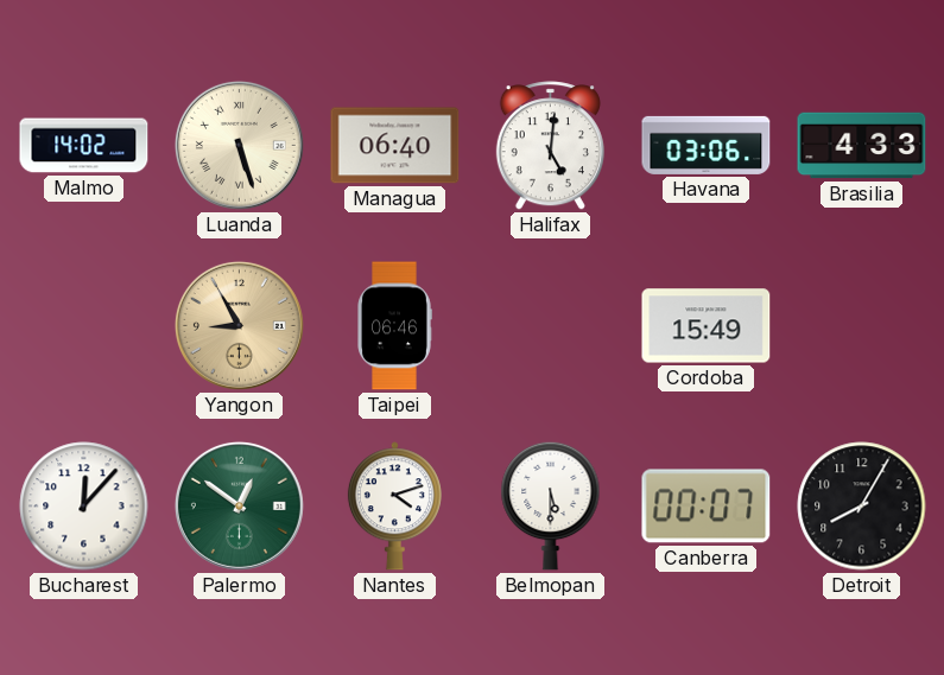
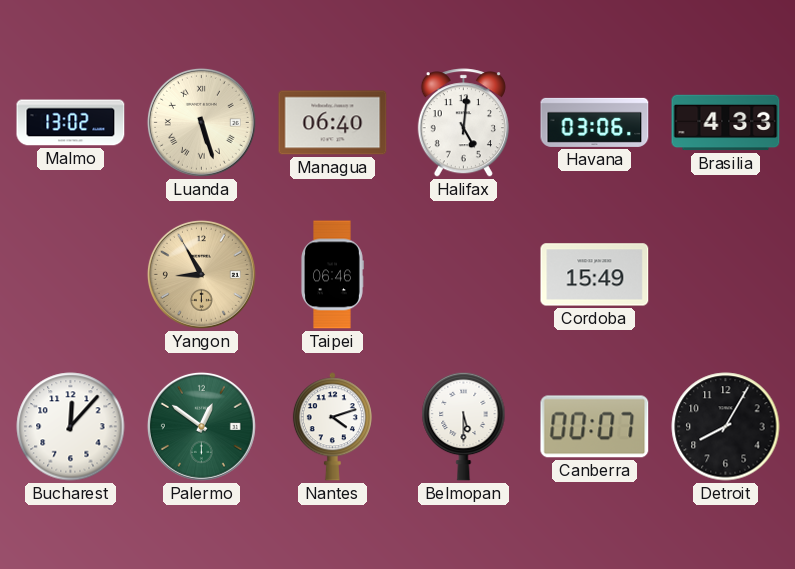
Malmo: 14:02 -> 13:02
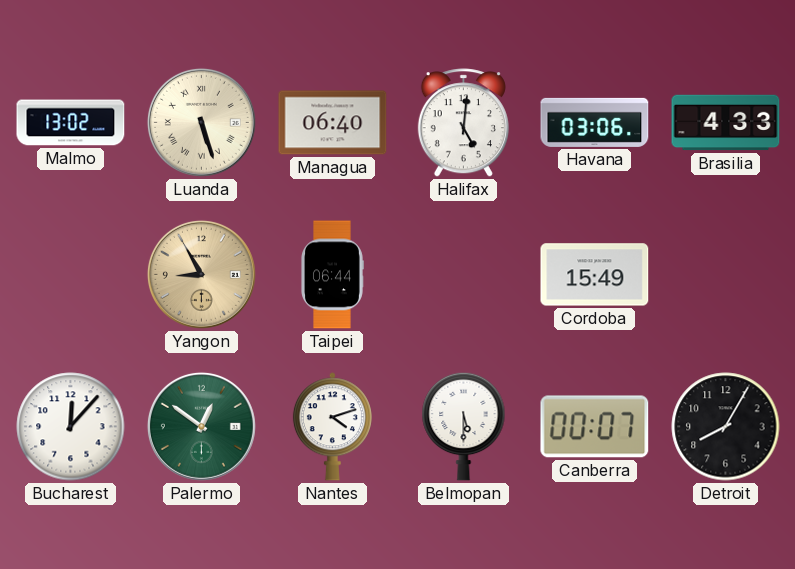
Taipei: 06:46 -> 06:44
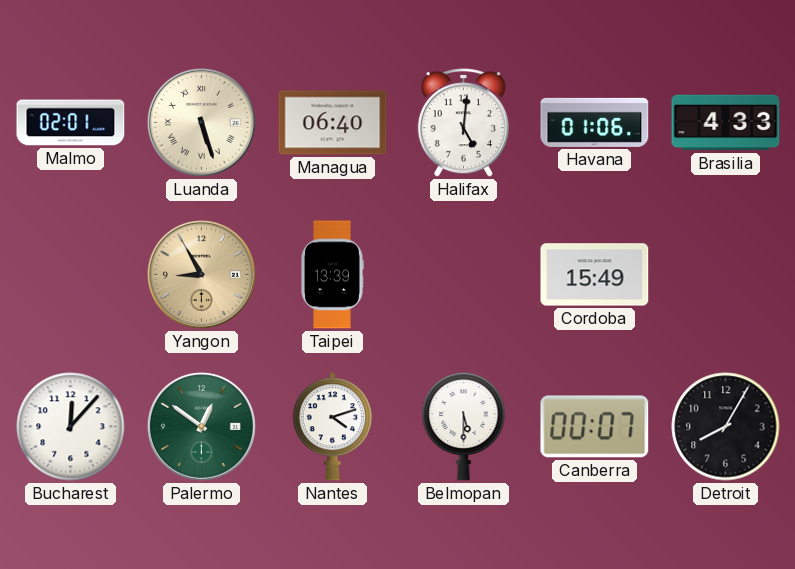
Malmo: 13:02 -> 02:01
Havana: 03:06 -> 01:06
Taipei: 06:44 -> 13:39
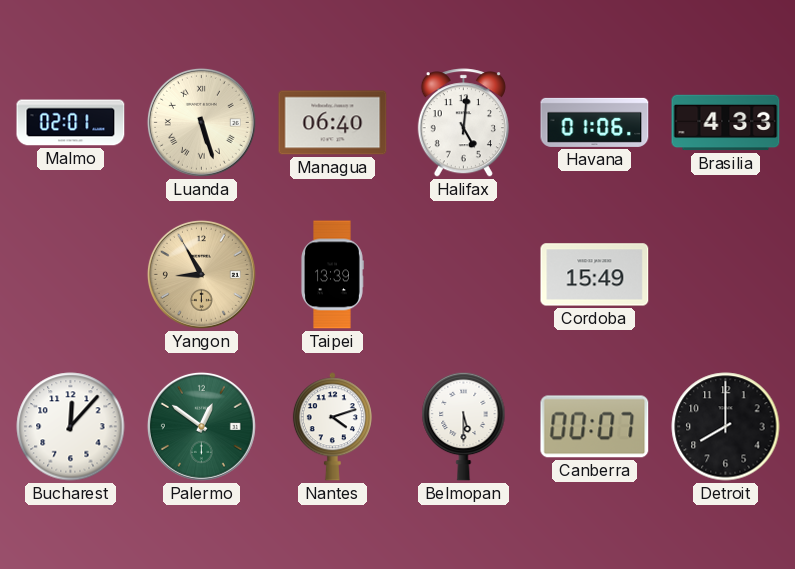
Detroit: 8:05 -> 8:00
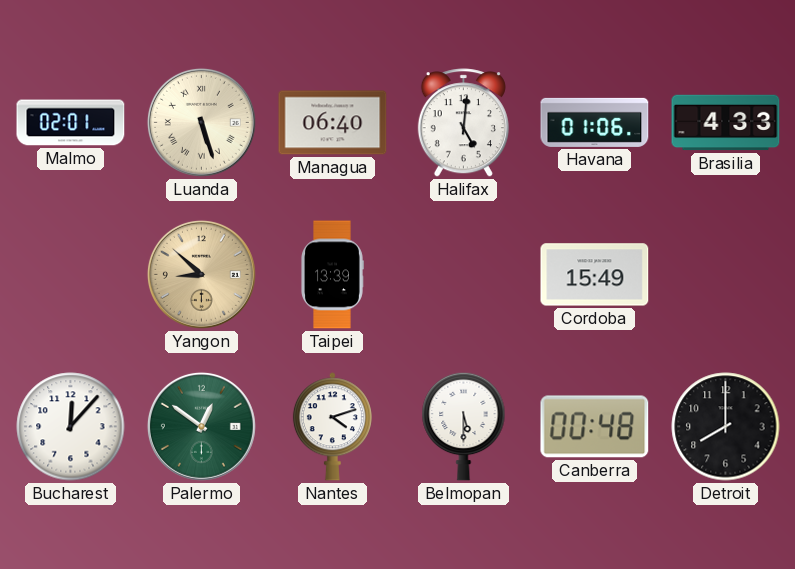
Yangon: 8:55 -> 8:52
Canberra: 00:07 -> 00:48
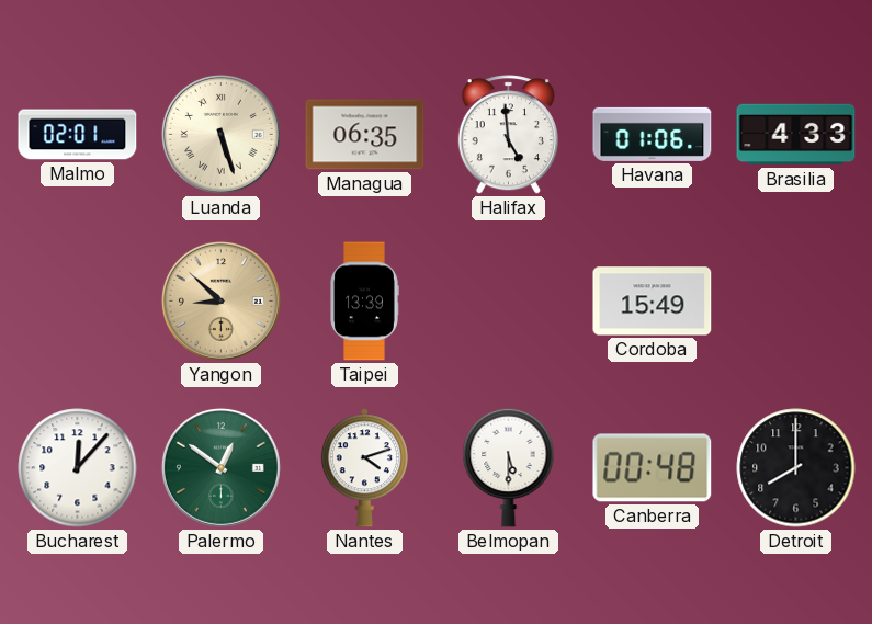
Managua: 06:40 -> 06:35
Halifax: 5:01 -> 4:59
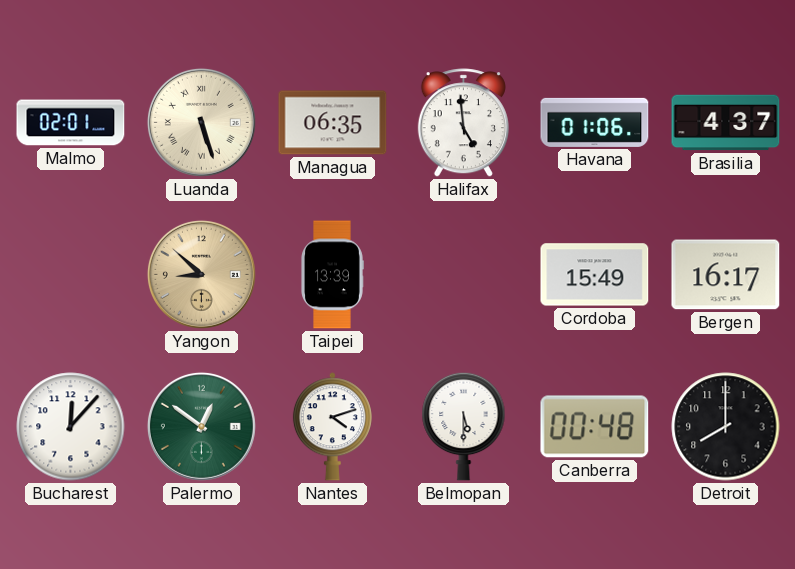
Brasilia: 4:33 -> 4:37
Bergen: none -> 16:17
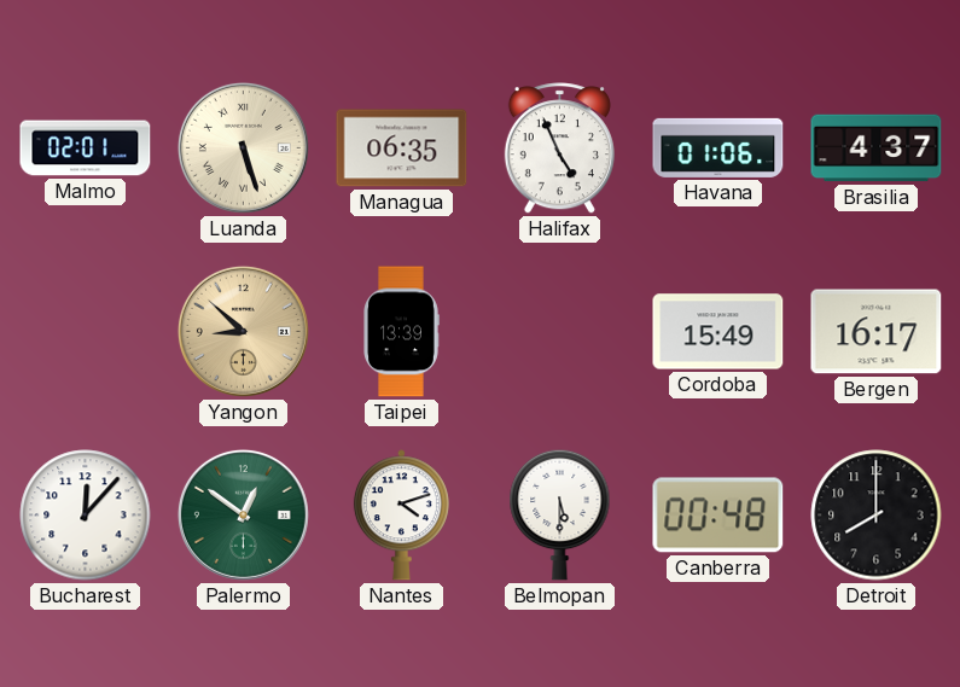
Halifax: 4:59 -> 4:56
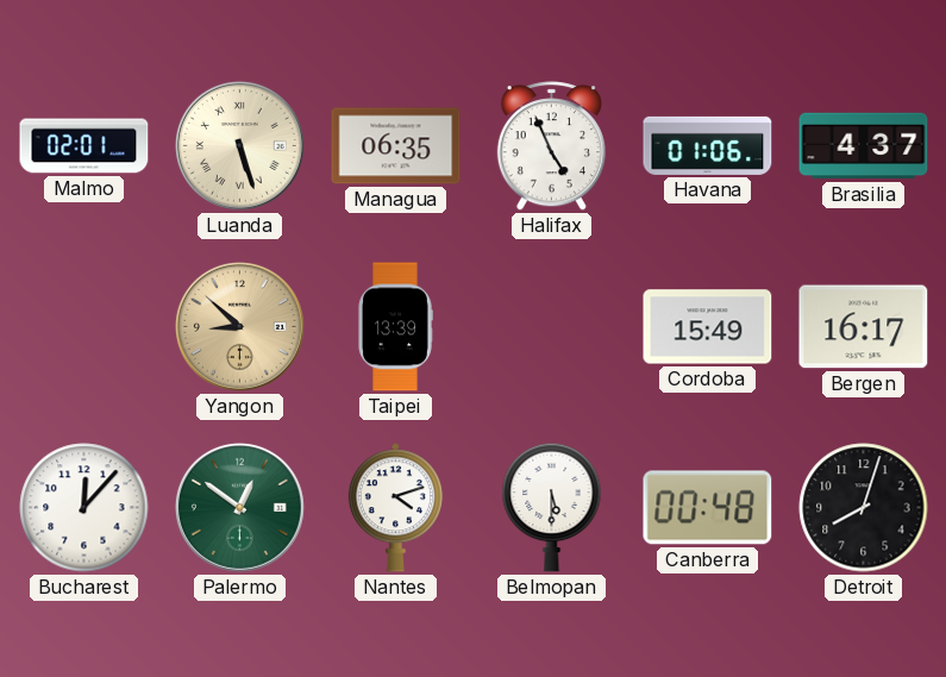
Detroit: 8:00 -> 8:03
